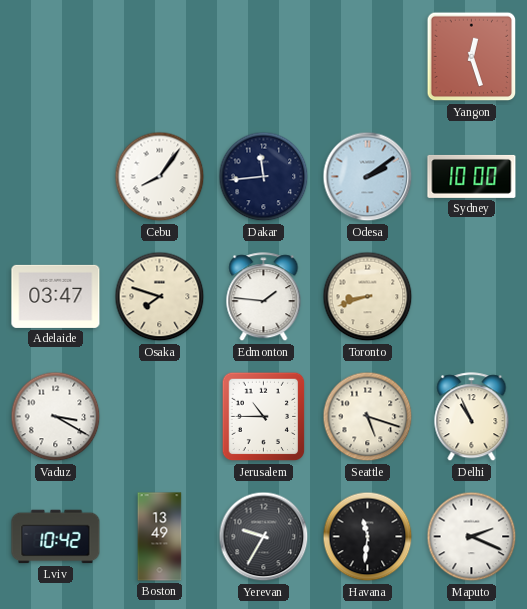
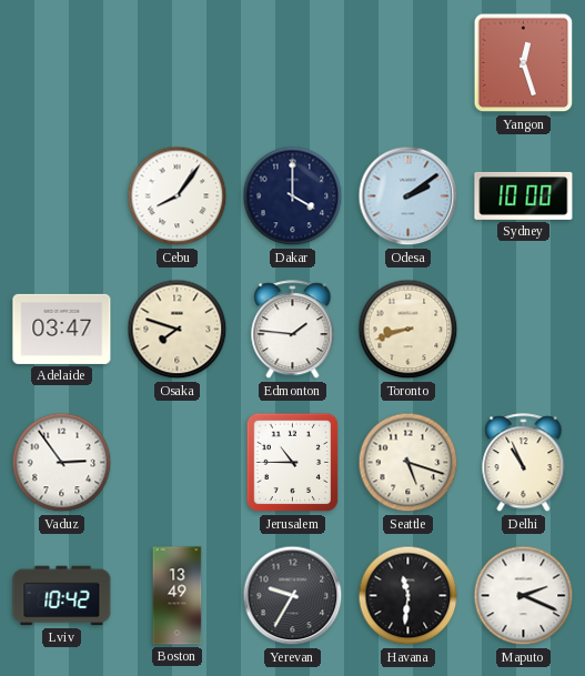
Dakar: 11:44 -> 4:00
Vaduz: 3:20 -> 2:54
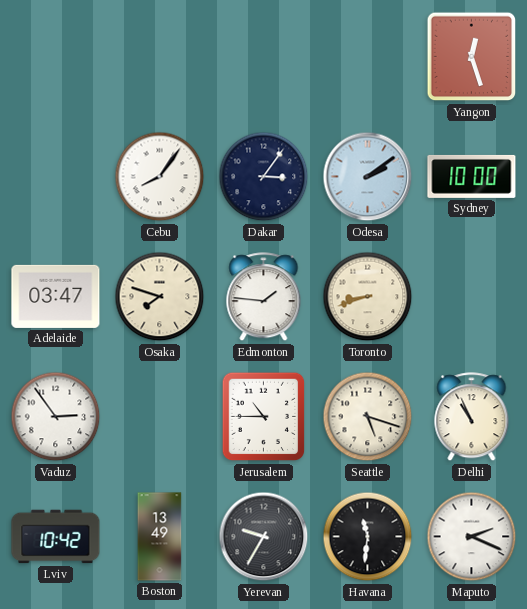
Dakar: 4:00 -> 3:06
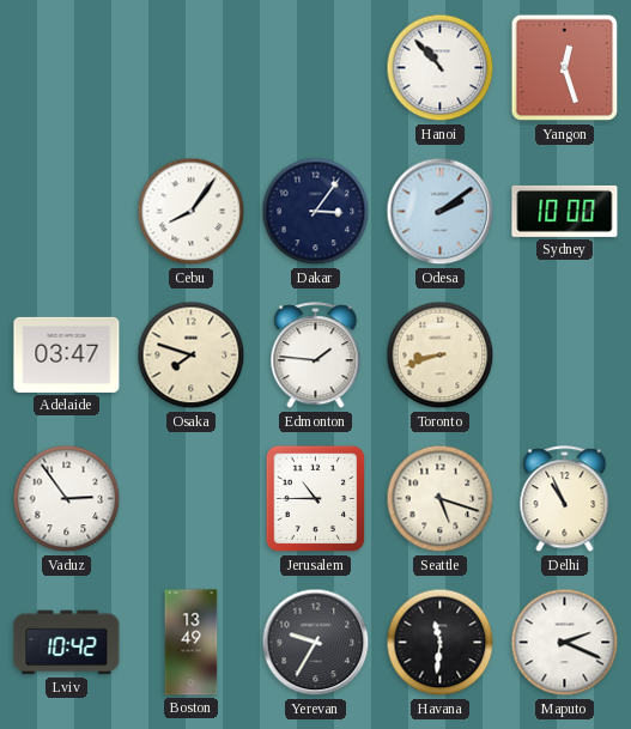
Hanoi: none -> 10:53
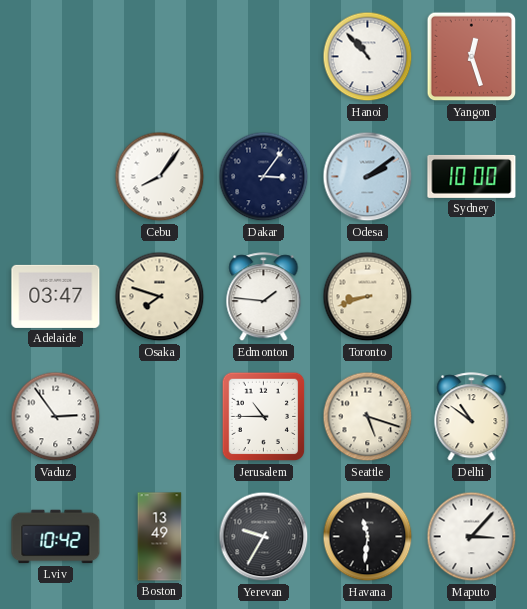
Delhi: 10:56 -> 10:51
Maputo: 2:19 -> 3:07
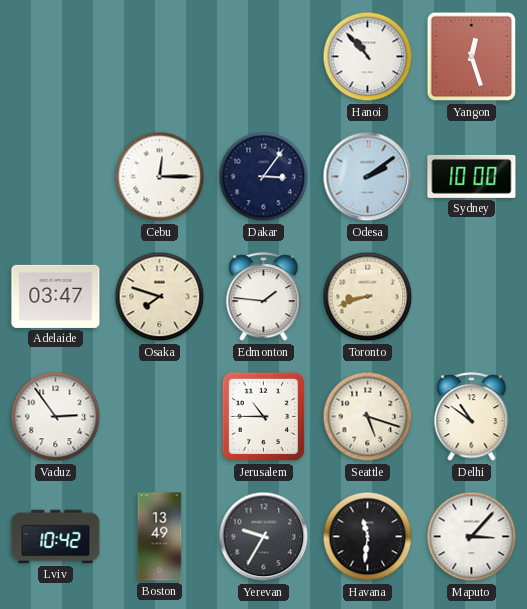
Cebu: 8:06 -> 12:15
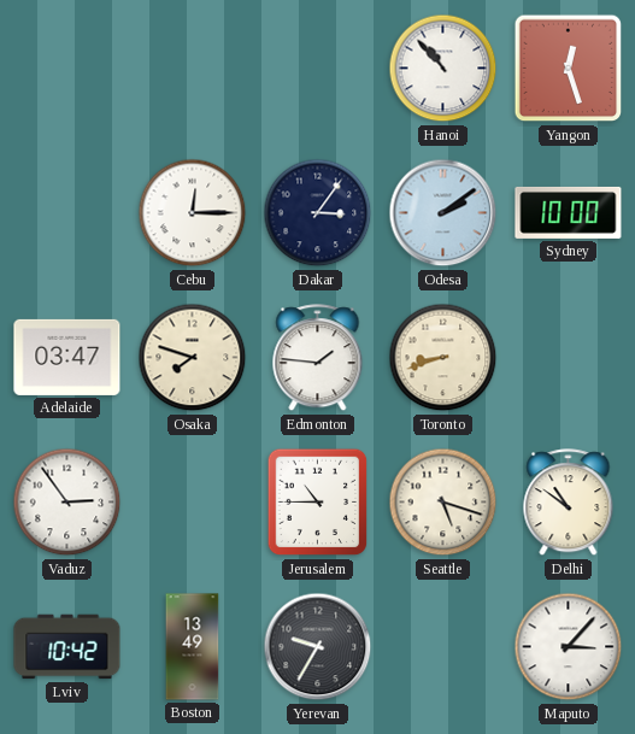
Havana: 11:31 -> none
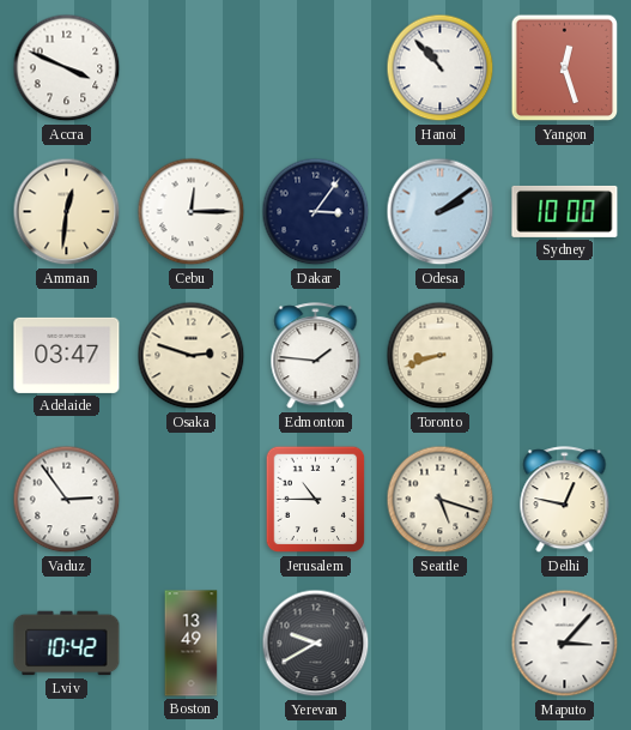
Accra: none -> 3:49
Amman: none -> 12:31
Osaka: 7:48 -> 2:48
Delhi: 10:51 -> 12:47
Yerevan: 9:35 -> 9:40
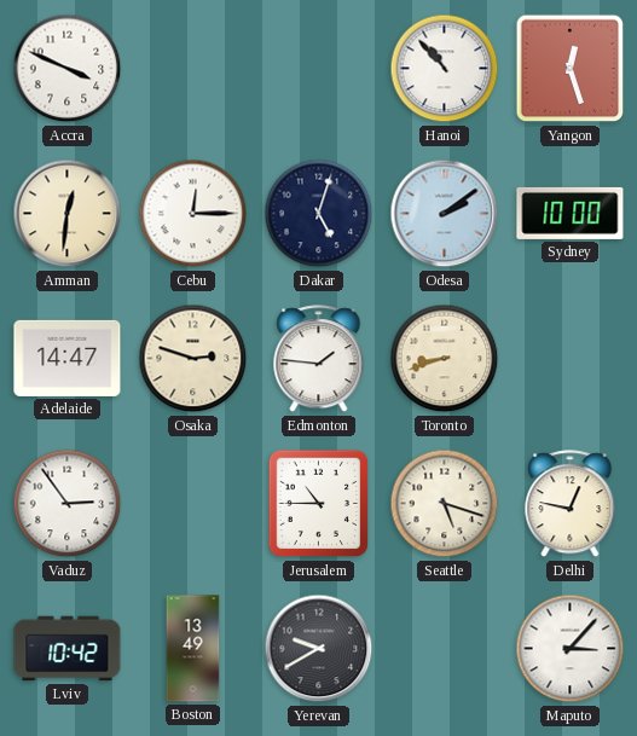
Dakar: 3:06 -> 5:03
Adelaide: 03:47 -> 14:47
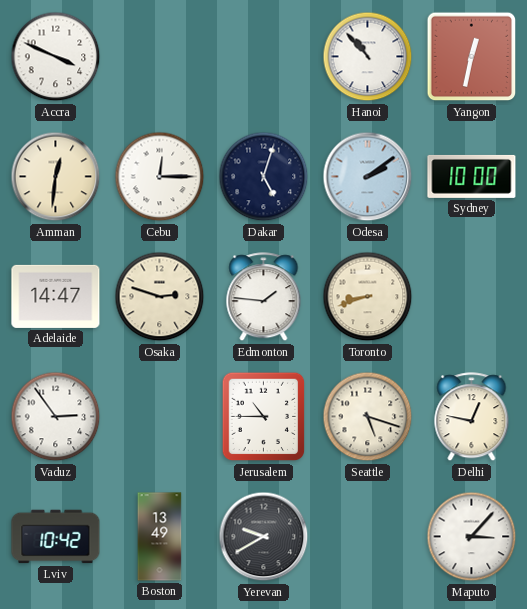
Yangon: 12:27 -> 12:32
